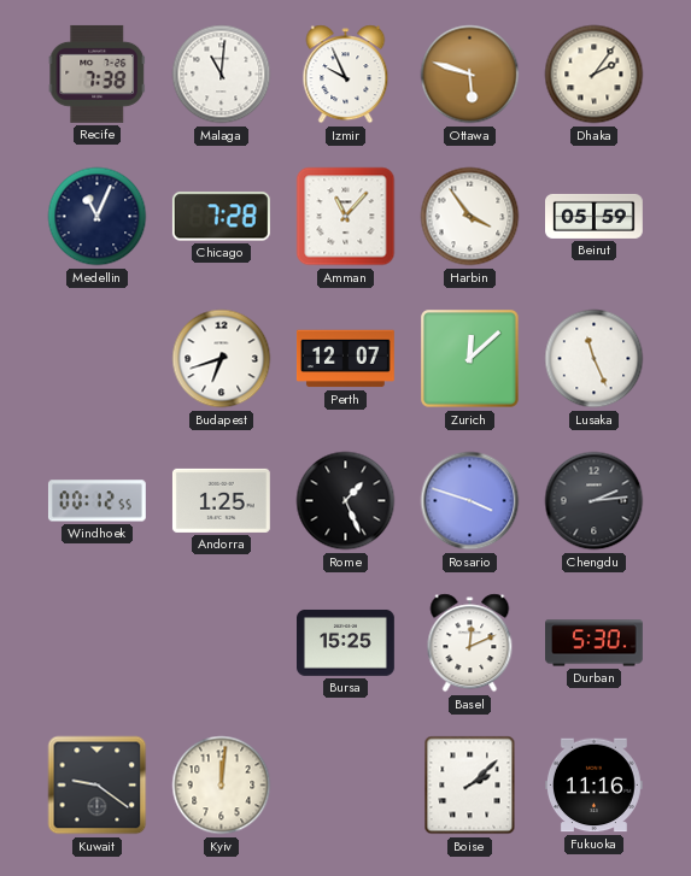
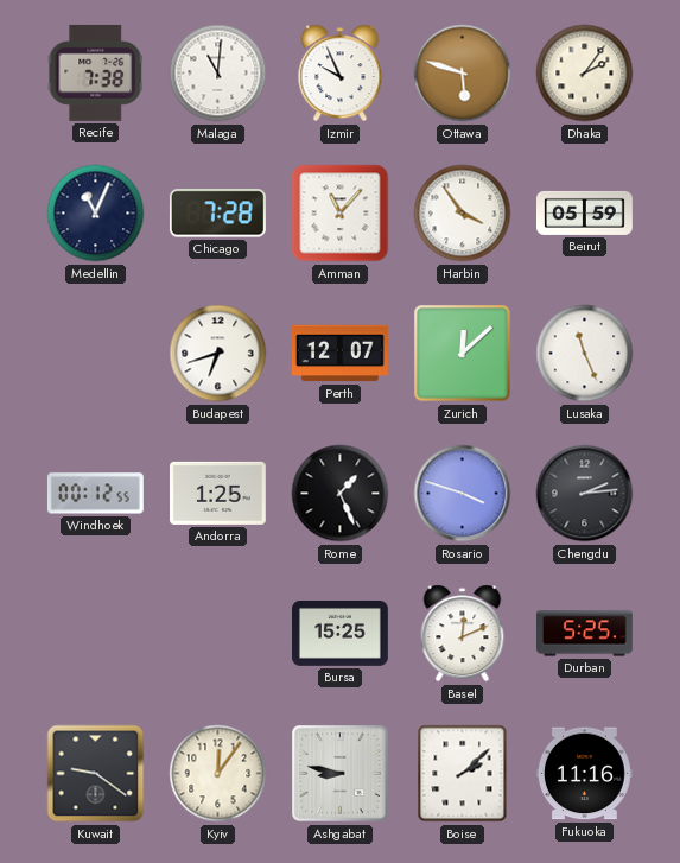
Durban: 5:30 -> 5:25
Kyiv: 12:01 -> 12:06
Ashgabat: none -> 8:47
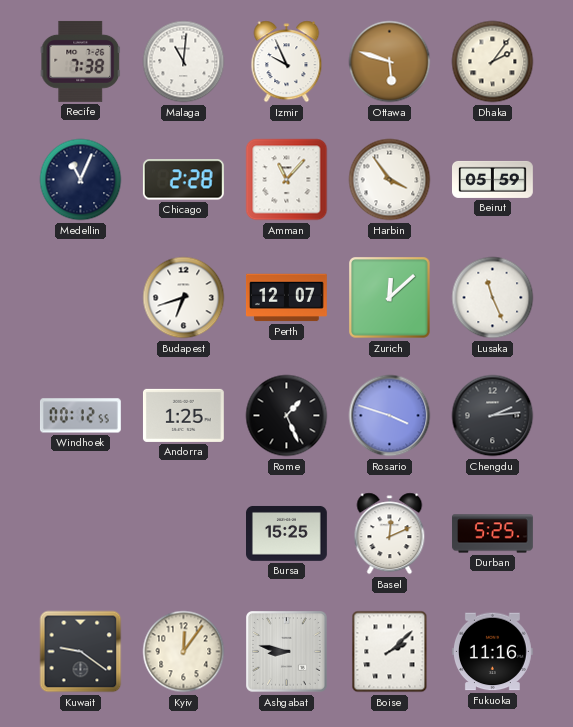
Chicago: 7:28 -> 2:28
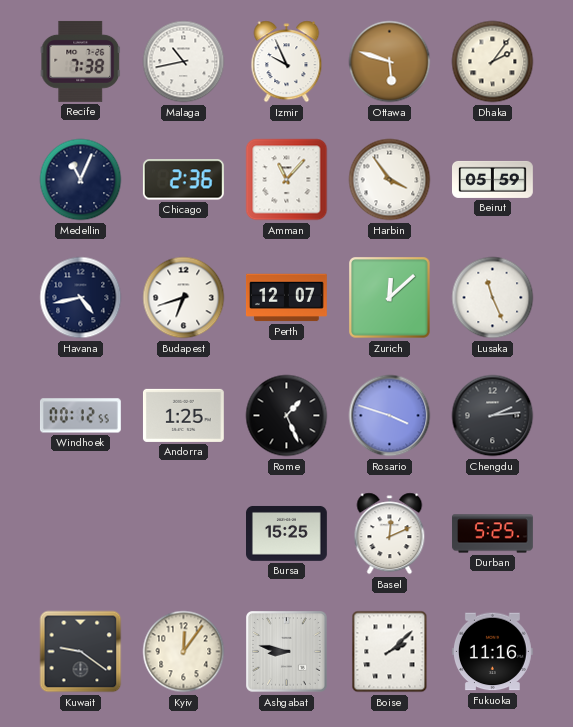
Malaga: 11:01 -> 10:43
Chicago: 2:28 -> 2:36
Havana: none -> 4:43
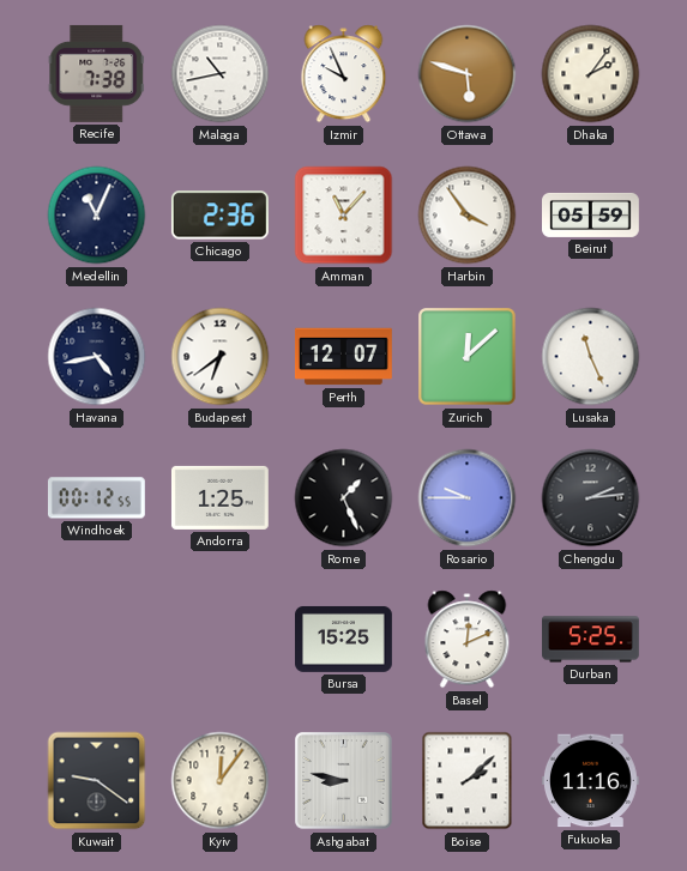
Budapest: 6:42 -> 6:39
Rosario: 3:48 -> 9:45
